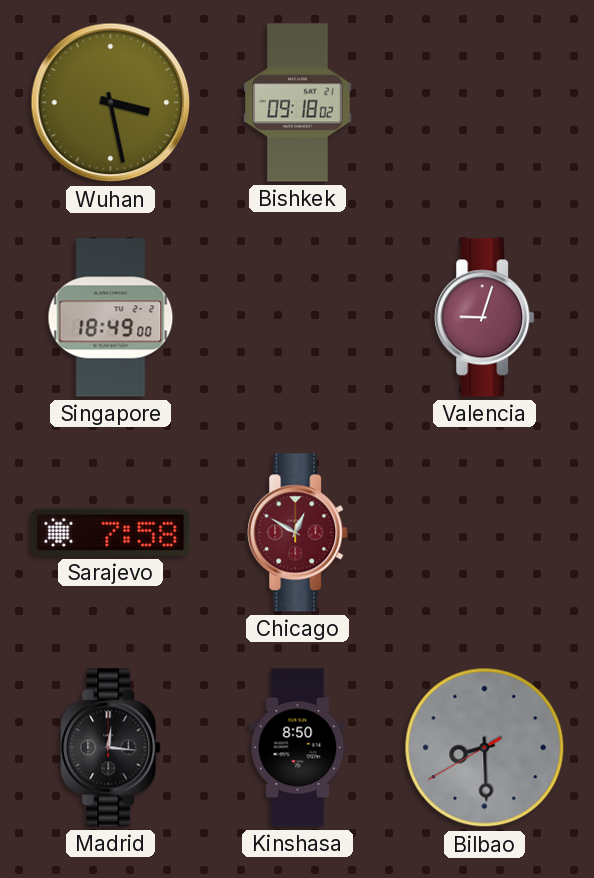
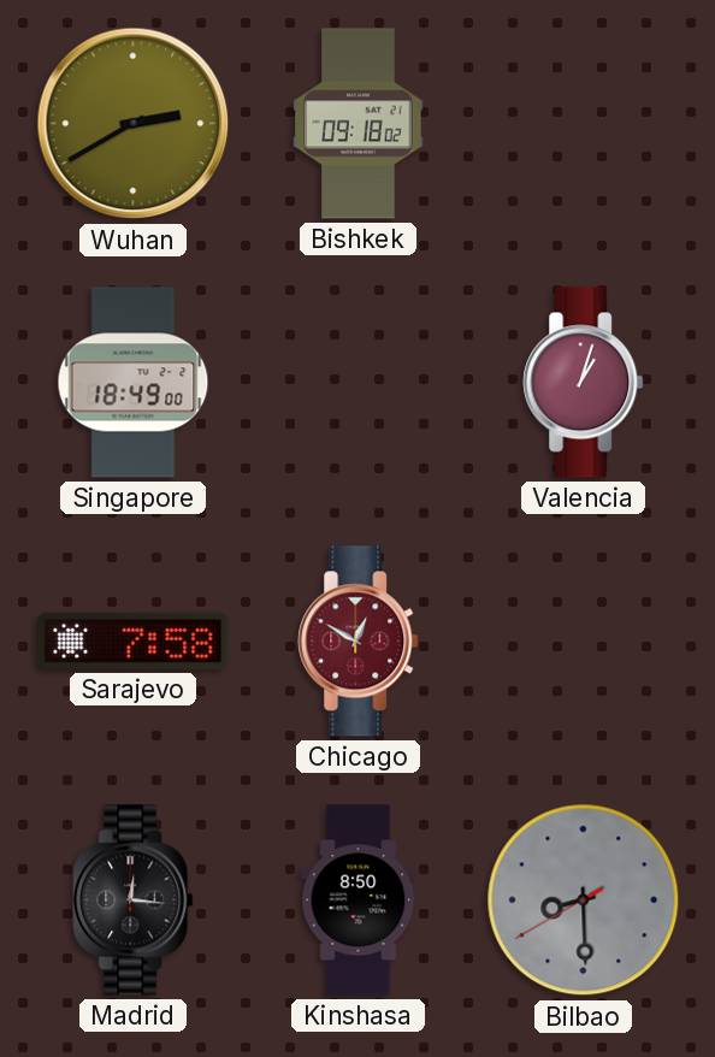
Wuhan: 3:28 -> 2:40
Valencia: 9:03 -> 1:03
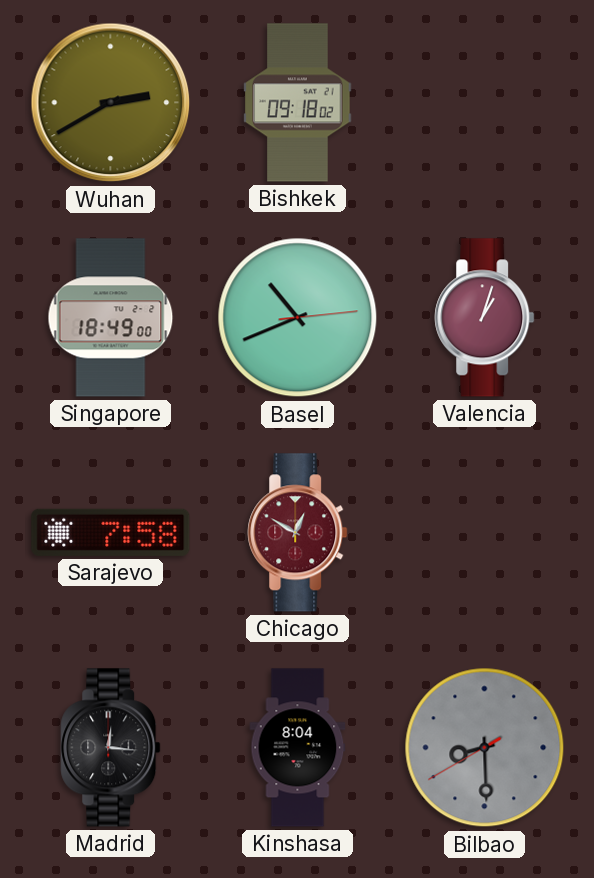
Basel: none -> 10:41
Kinshasa: 8:50 -> 8:04
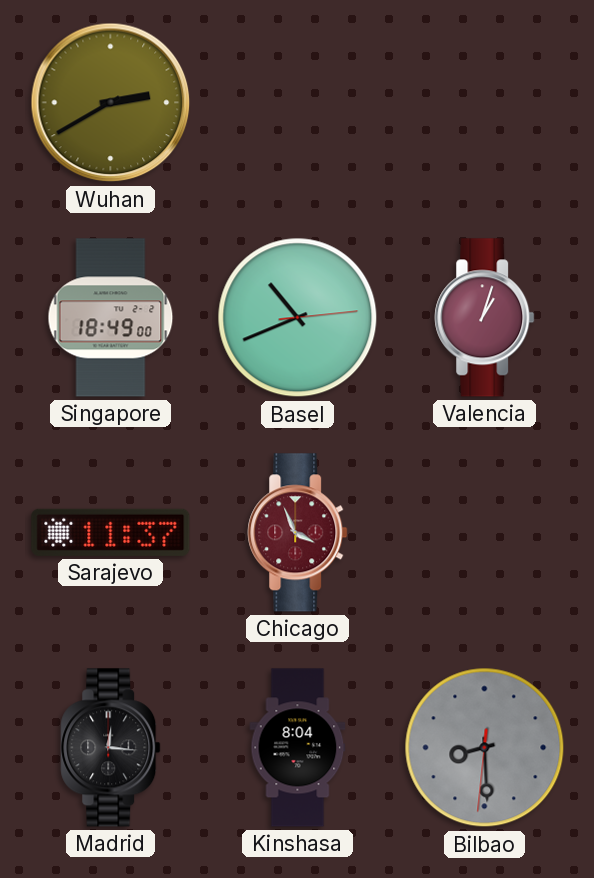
Bishkek: 09:18 -> none
Sarajevo: 7:58 -> 11:37
Chicago: 12:50 -> 3:56
Bilbao: 8:29:40 -> 8:29:31
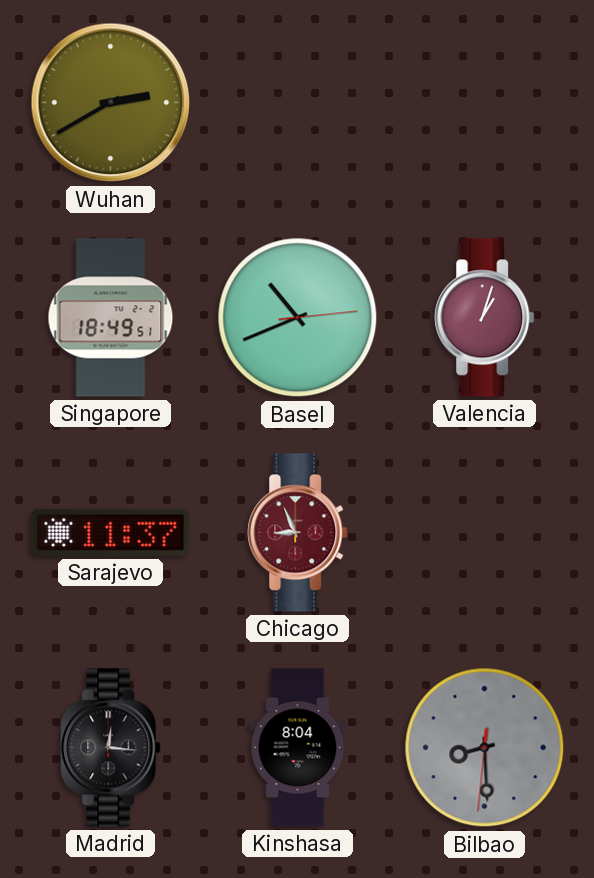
Singapore: 18:49:00 -> 18:49:51
Chicago: 3:56 -> 8:56
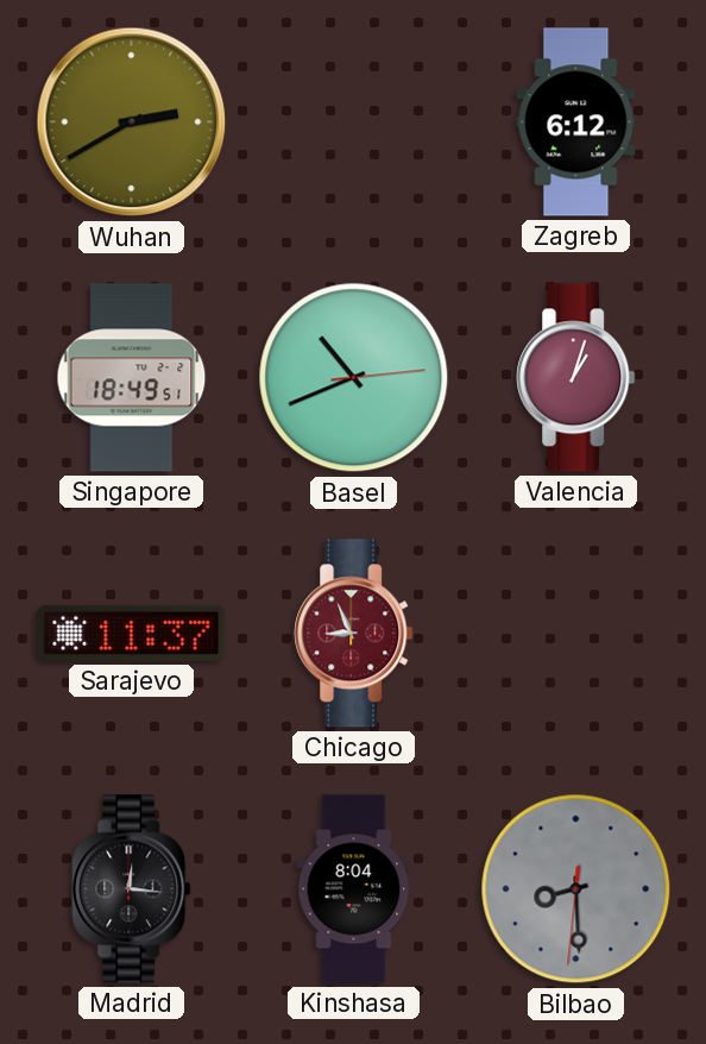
Zagreb: none -> 6:12
